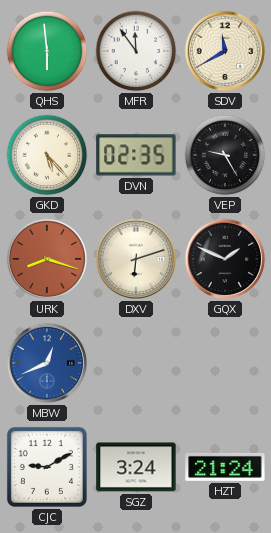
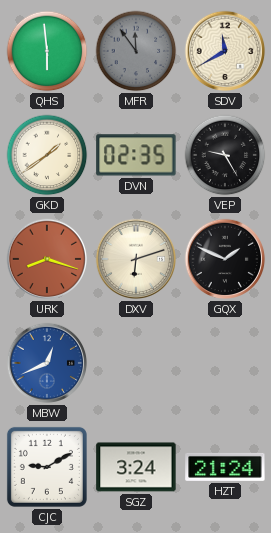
MFR dial: white -> grey
GKD: 5:23 -> 1:39
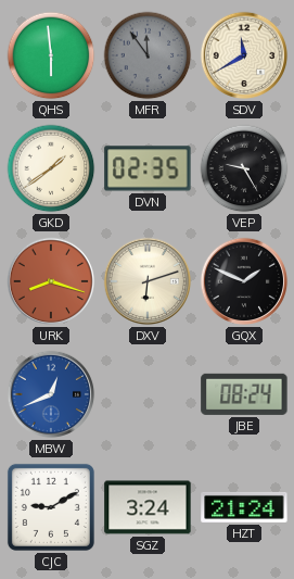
JBE: none -> 08:24
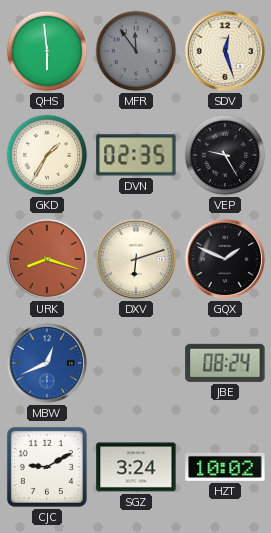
SDV: 11:40 -> 12:27
GKD: 1:39 -> 1:35
HZT: 21:24 -> 10:02
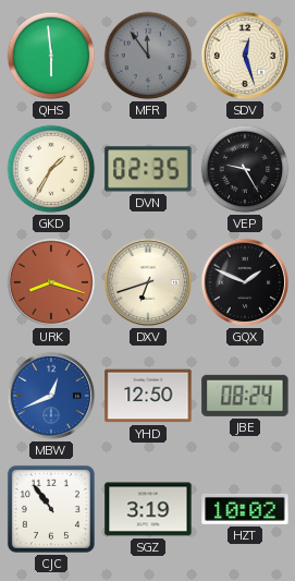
DXV: 6:12 -> 6:42
YHD: none -> 12:50
CJC: 9:10 -> 10:54
SGZ: 3:24 -> 3:19
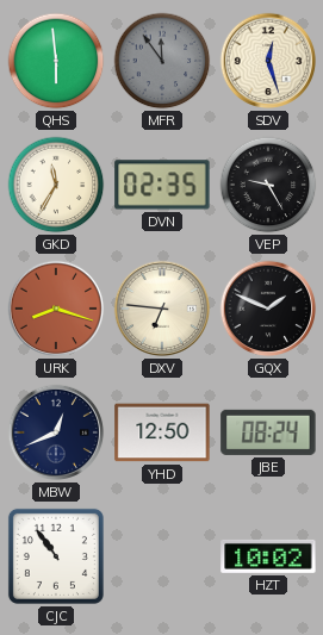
GKD: 1:35 -> 11:35
DXV: 6:42 -> 6:46
MBW dial: blue -> navy
SGZ: 3:19 -> none
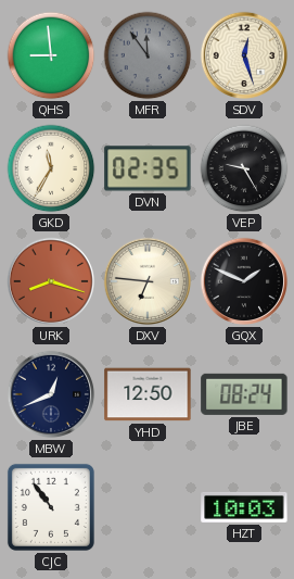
QHS: 5:59 -> 8:59
HZT: 10:02 -> 10:03
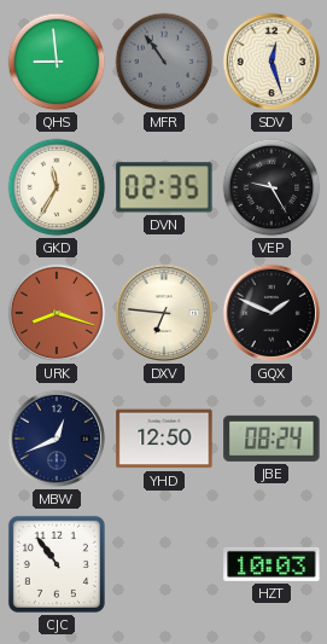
MFR: 11:54 -> 10:54
